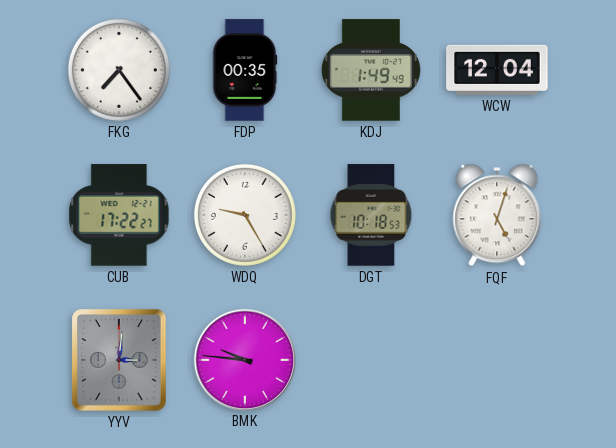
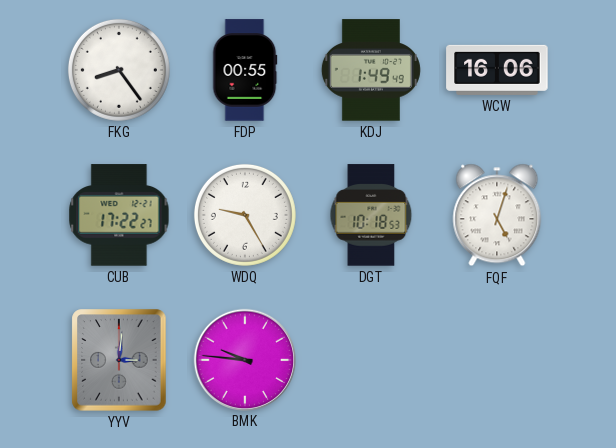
FKG: 7:24 -> 8:24
FDP: 00:35 -> 00:55
WCW: 12:04 -> 16:06
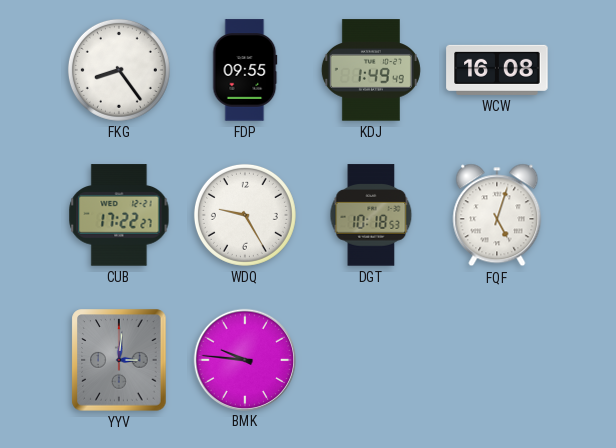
FDP: 00:55 -> 09:55
WCW: 16:06 -> 16:08
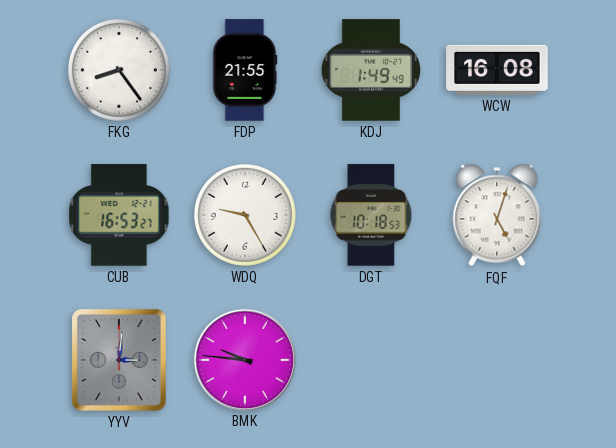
FDP: 09:55 -> 21:55
CUB: 17:22 -> 16:53
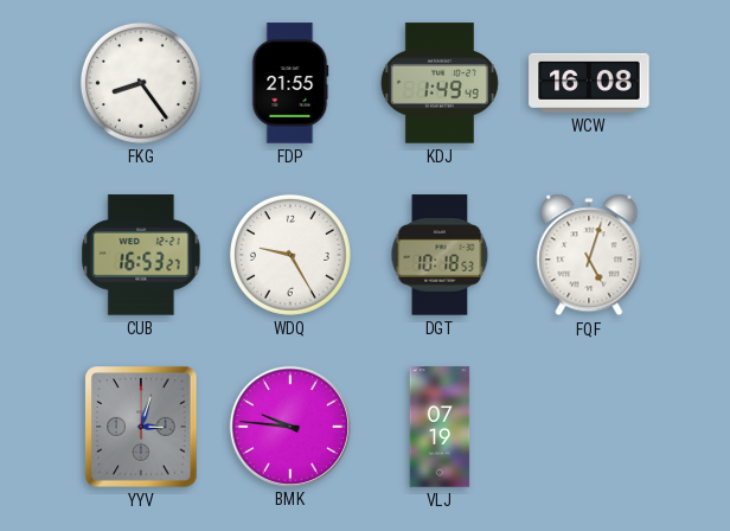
YYV: 3:01 -> 3:03
VLJ: none -> 07:19
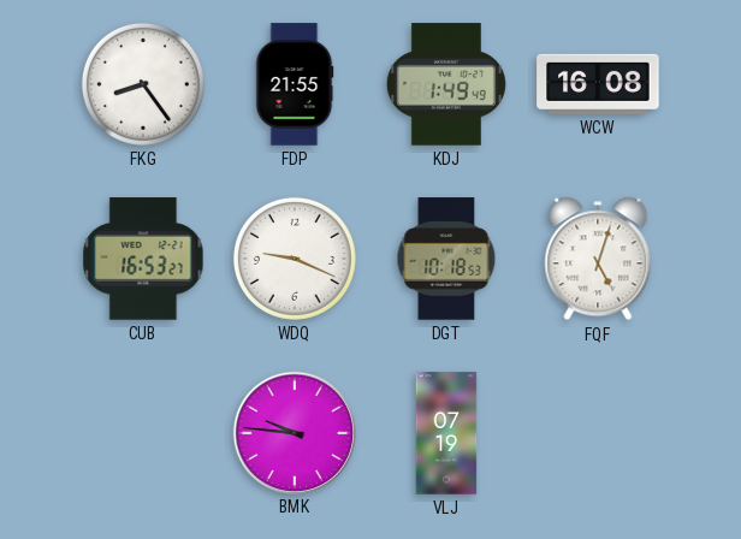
WDQ: 9:25 -> 9:19
YYV: 3:03 -> none
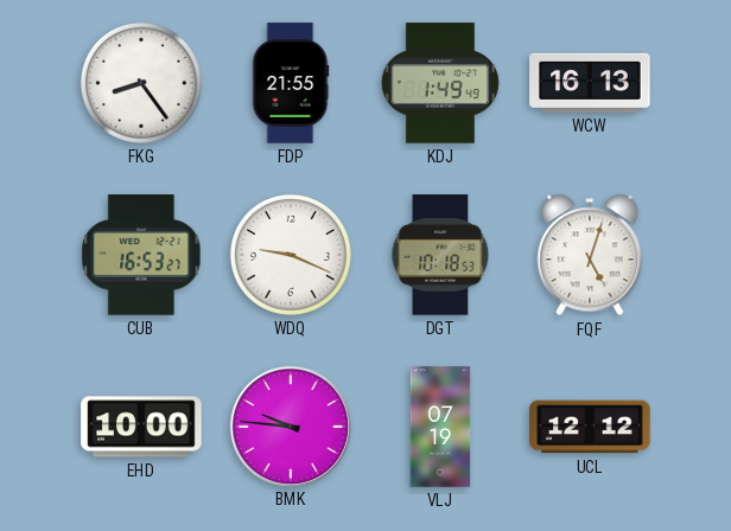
WCW: 16:08 -> 16:13
EHD: none -> 10:00
UCL: none -> 12:12
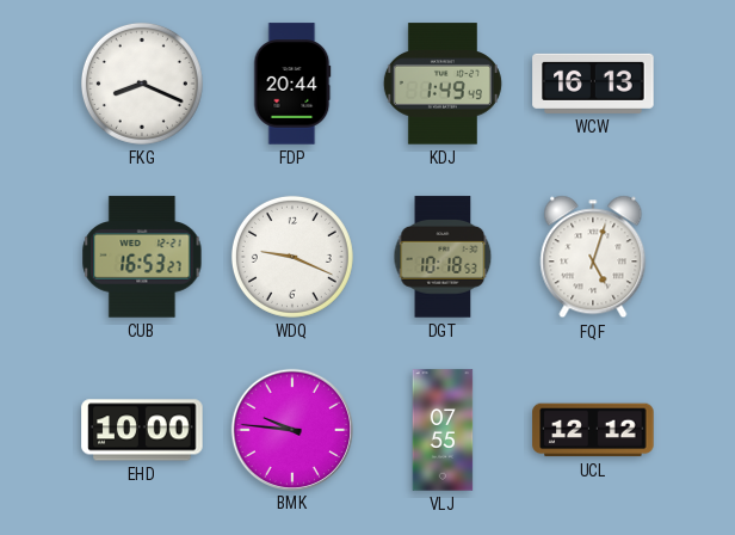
FKG: 8:24 -> 8:19
FDP: 21:55 -> 20:44
VLJ: 07:19 -> 07:55
